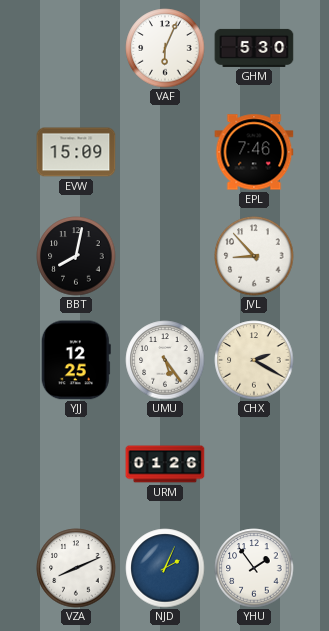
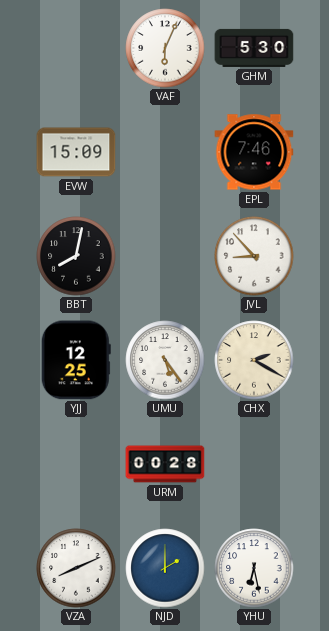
URM: 01:26 -> 00:28
NJD: 2:04 -> 2:00
YHU: 1:54 -> 6:28
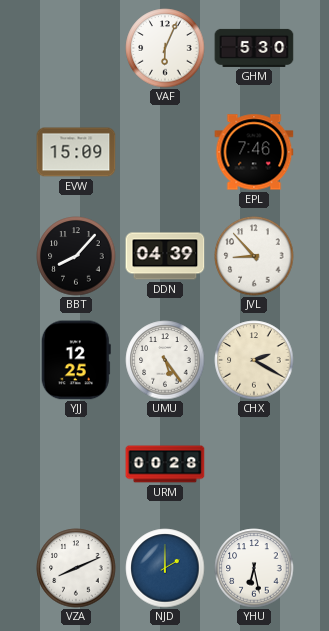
BBT: 8:02 -> 8:07
DDN: none -> 04:39
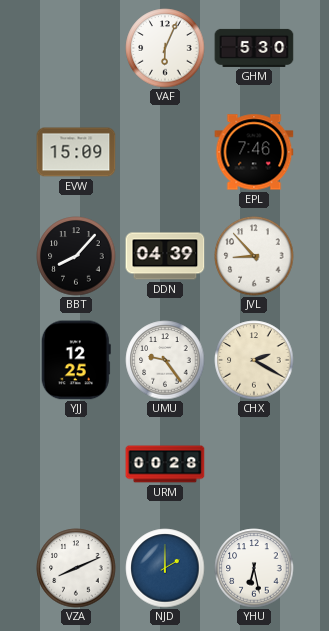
UMU: 5:24 -> 9:24
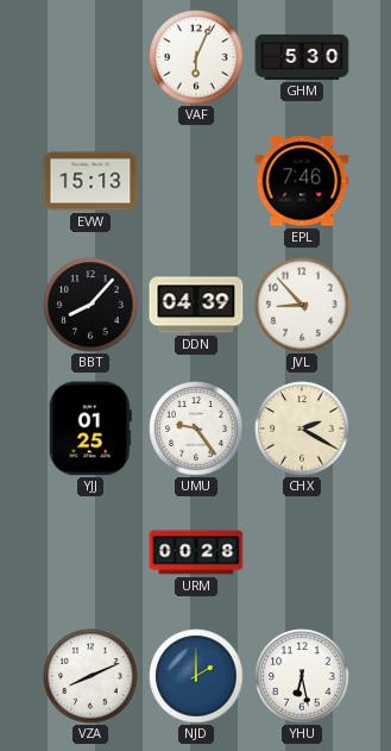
EVW: 15:09 -> 15:13
YJJ: 12:25 -> 01:25
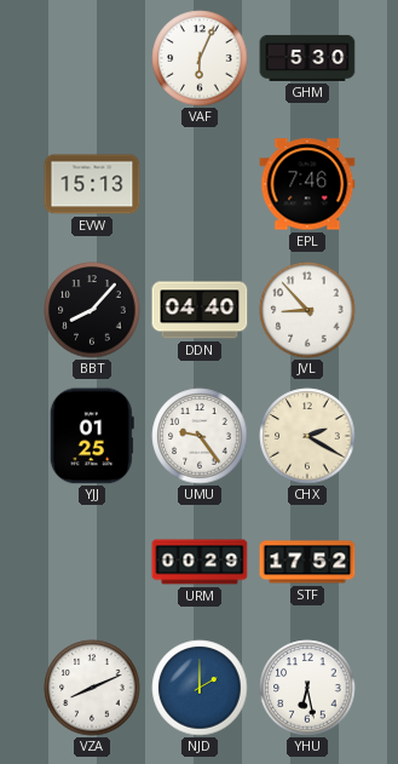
DDN: 04:39 -> 04:40
URM: 00:28 -> 00:29
STF: none -> 17:52
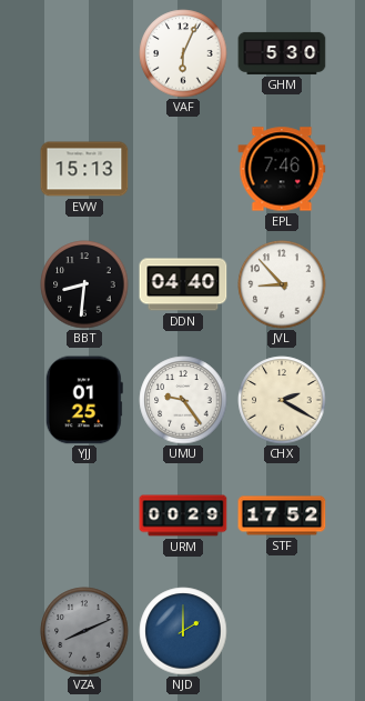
BBT: 8:07 -> 8:31
VZA dial: white -> grey
YHU: 6:28 -> none
